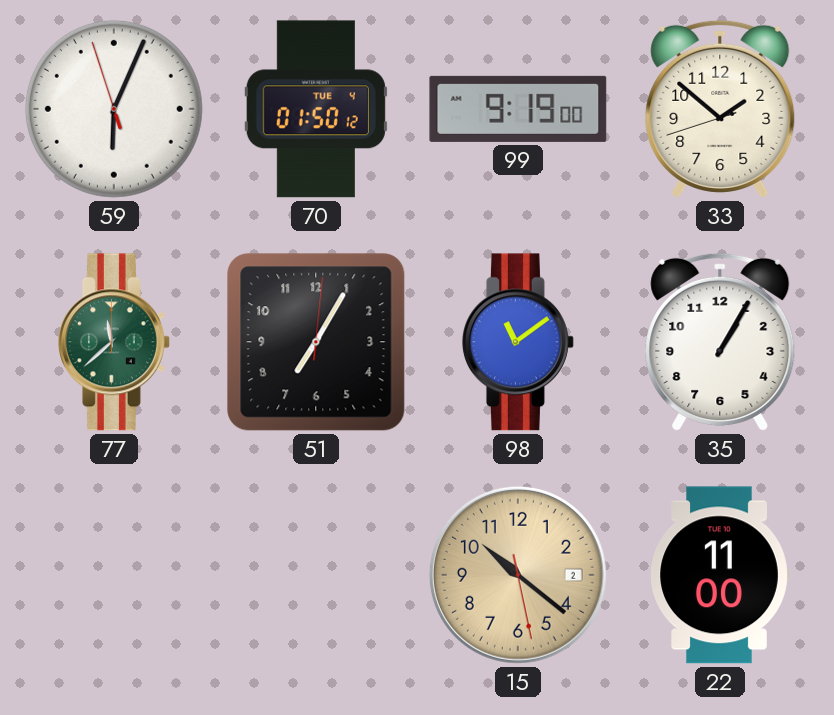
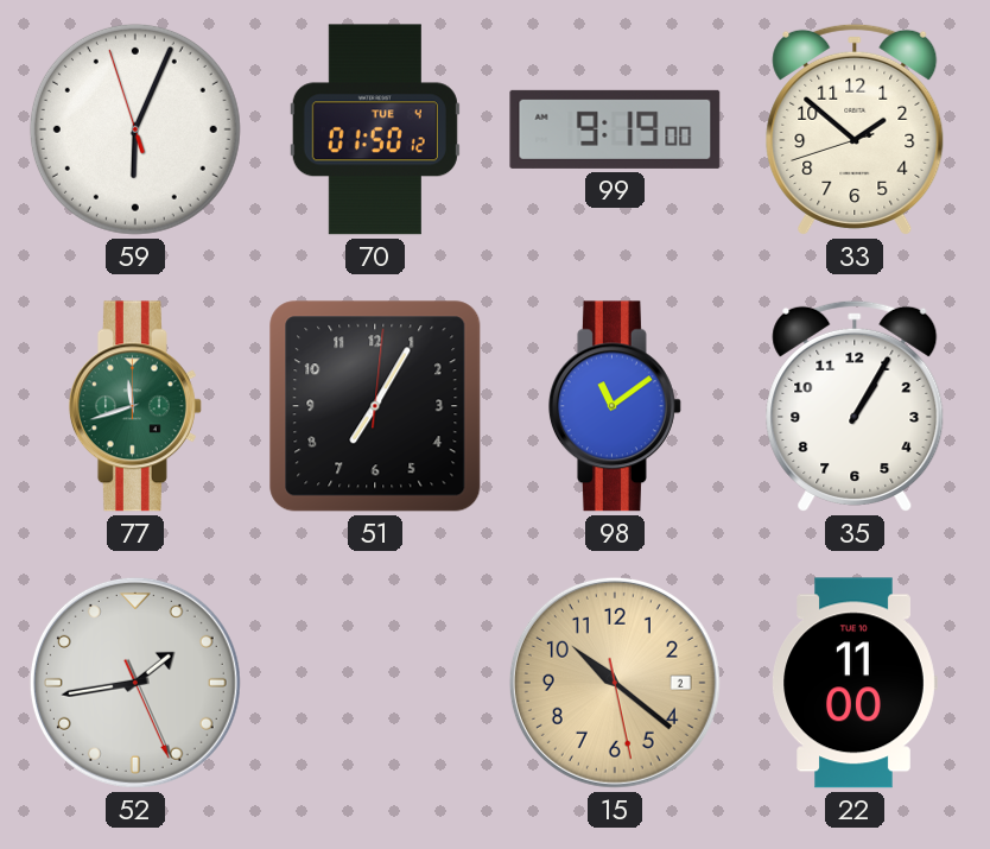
77: 11:38 -> 11:42
52: none -> 1:43
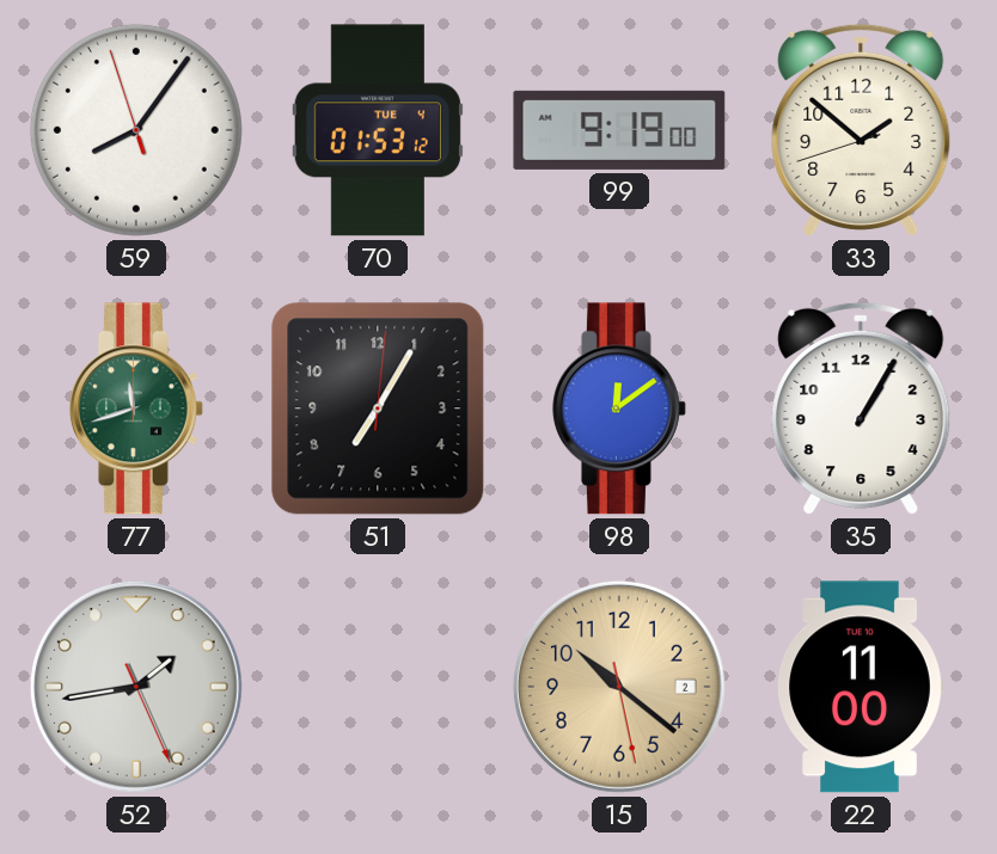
59: 6:03 -> 8:05
70: 01:50 -> 01:53
98: 11:09 -> 12:09
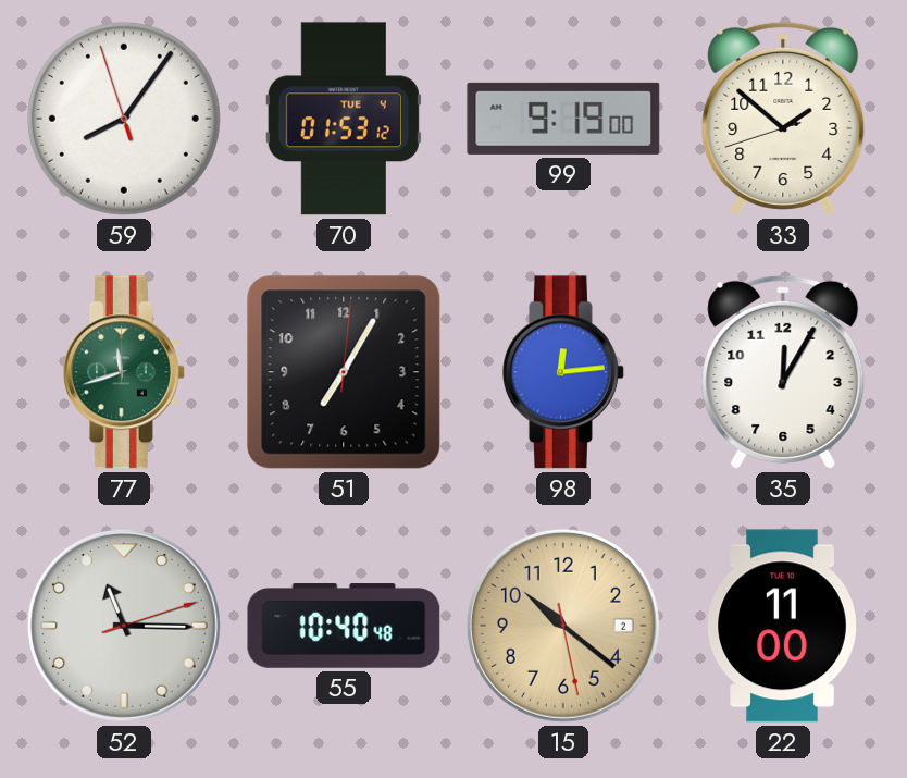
98: 12:09 -> 12:14
35: 1:05 -> 12:05
52: 1:43 -> 11:15
55: none -> 10:40
